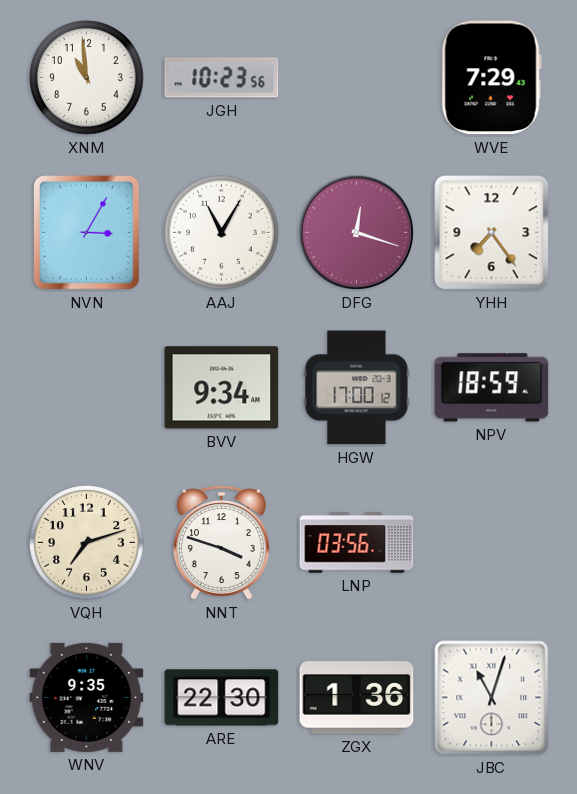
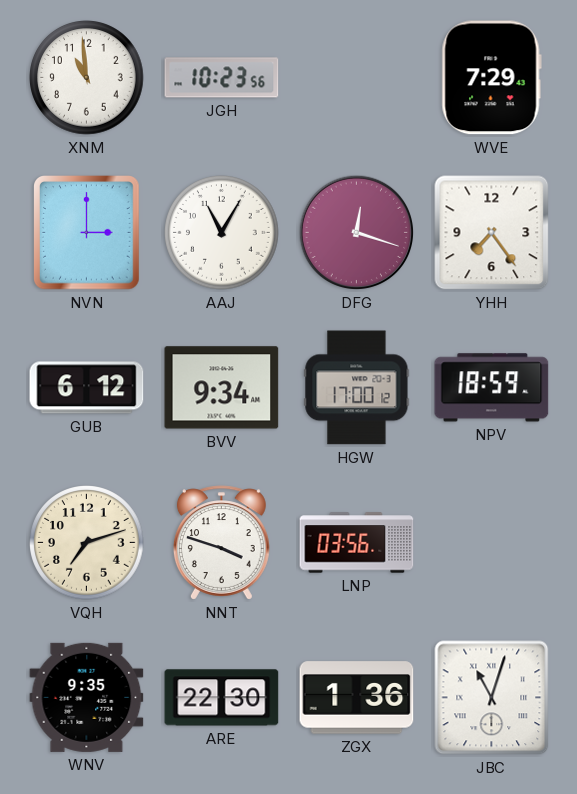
NVN: 3:05 -> 3:00
GUB: none -> 6:12
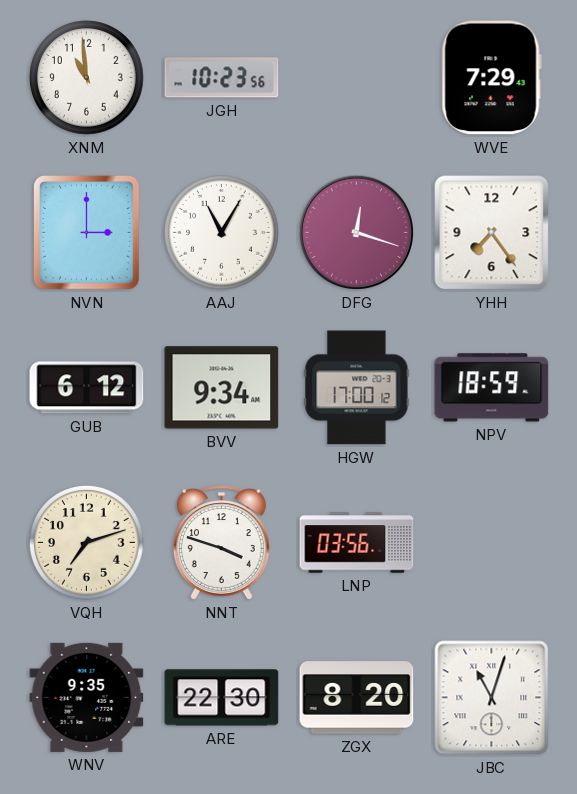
ZGX: 1:36 -> 8:20
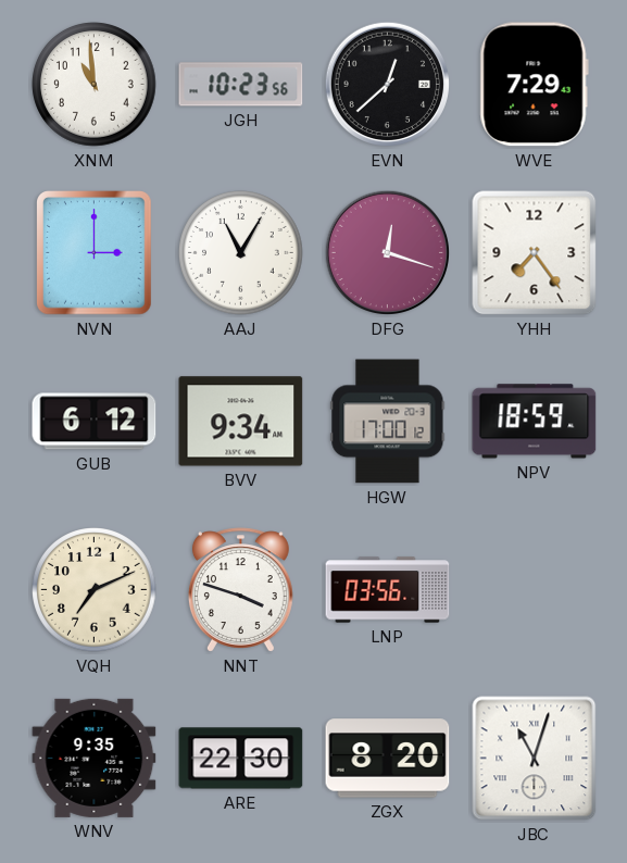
EVN: none -> 12:38
VQH: 7:12 -> 7:11
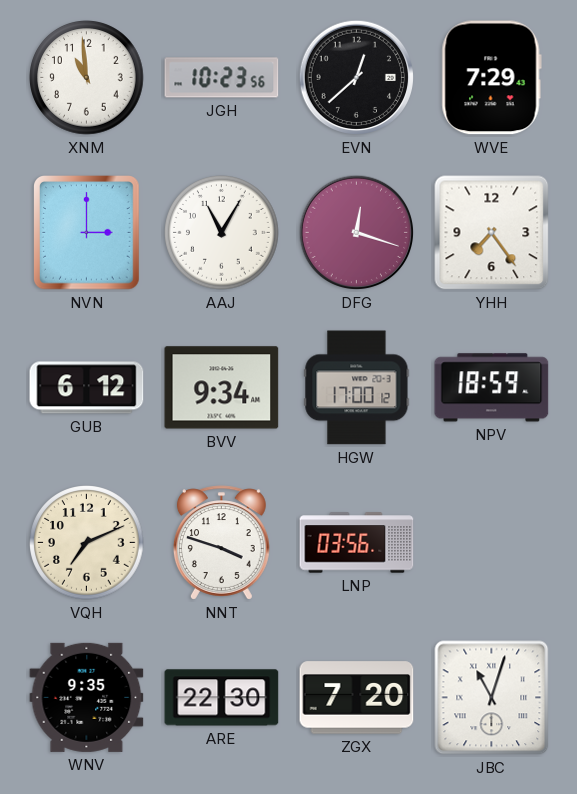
ZGX: 8:20 -> 7:20
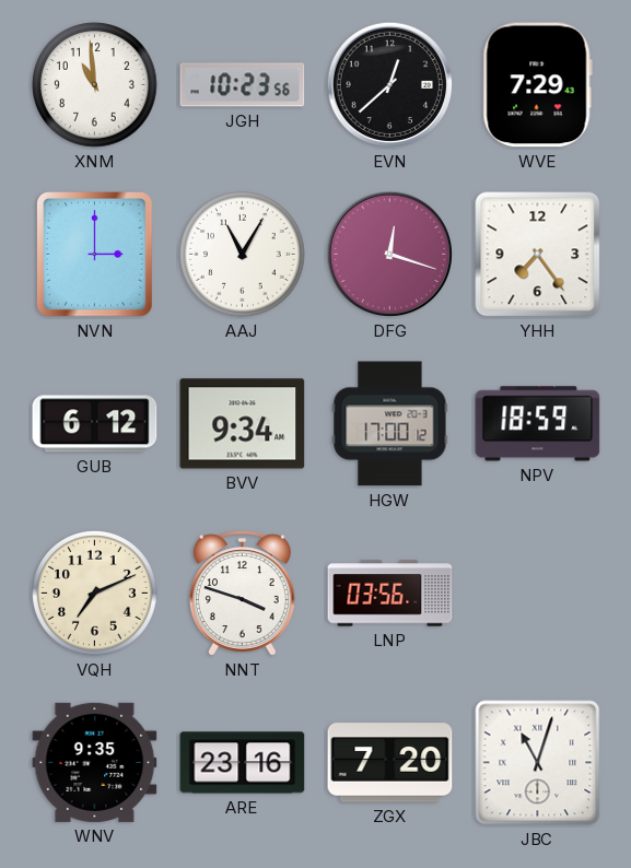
ARE: 22:30 -> 23:16
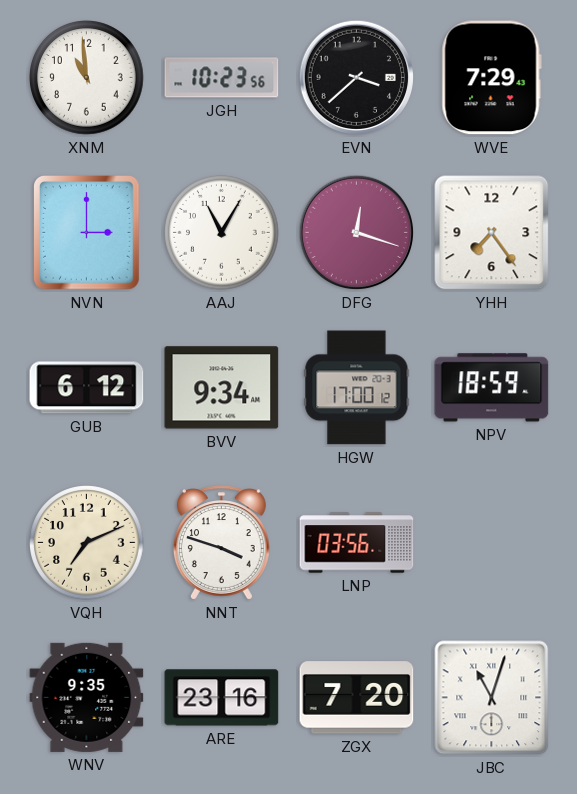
EVN: 12:38 -> 3:38
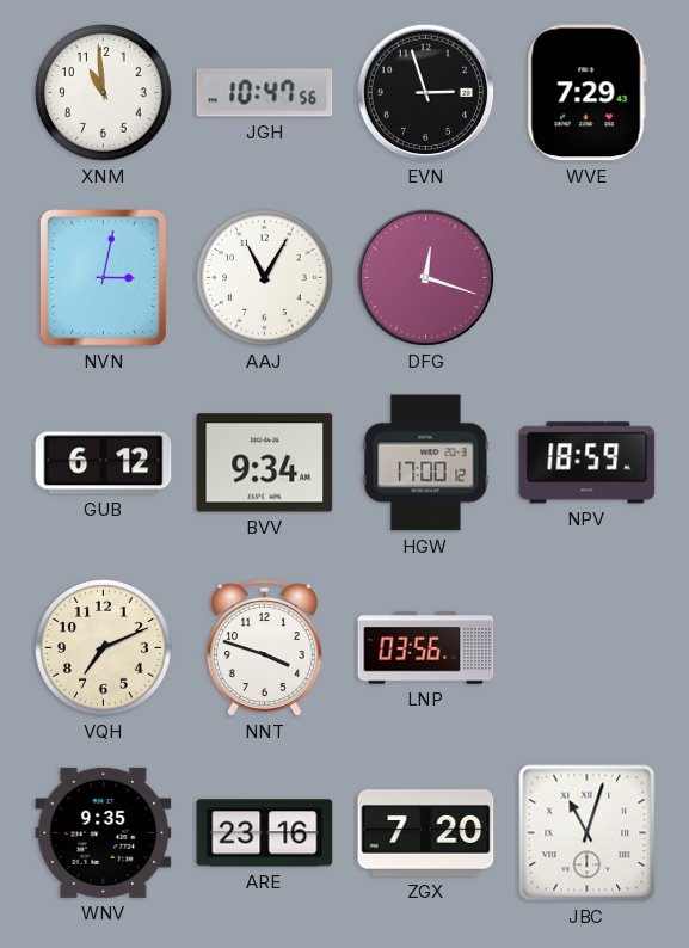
JGH: 10:23 -> 10:47
EVN: 3:38 -> 2:57
NVN: 3:00 -> 3:02
YHH: 7:24 -> none
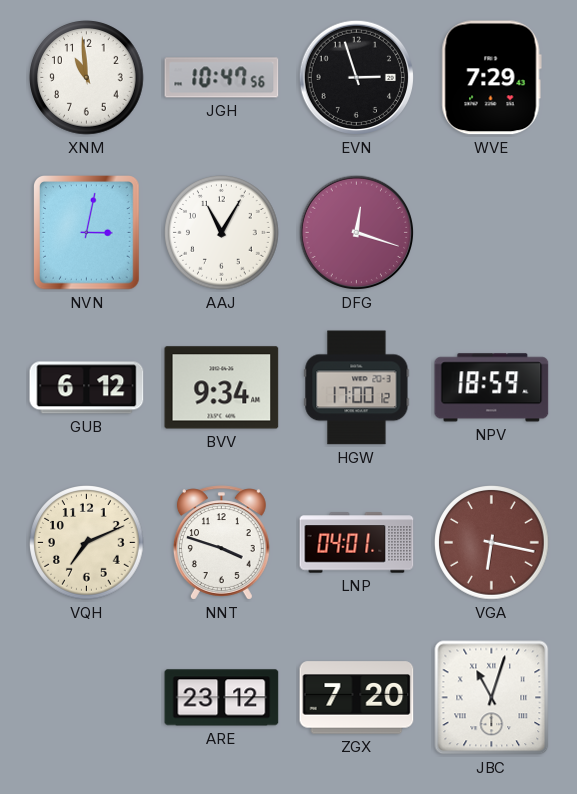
LNP: 03:56 -> 04:01
VGA: none -> 6:17
WNV: 9:35 -> none
ARE: 23:16 -> 23:12
